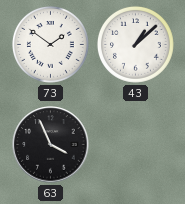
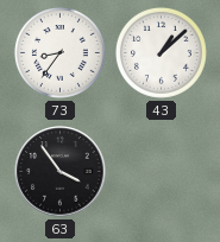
73: 1:51 -> 8:36
63: 3:56 -> 3:54
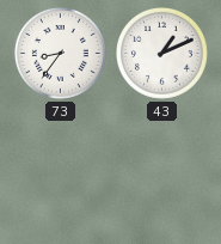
43: 1:08 -> 1:11
63: 3:54 -> none
